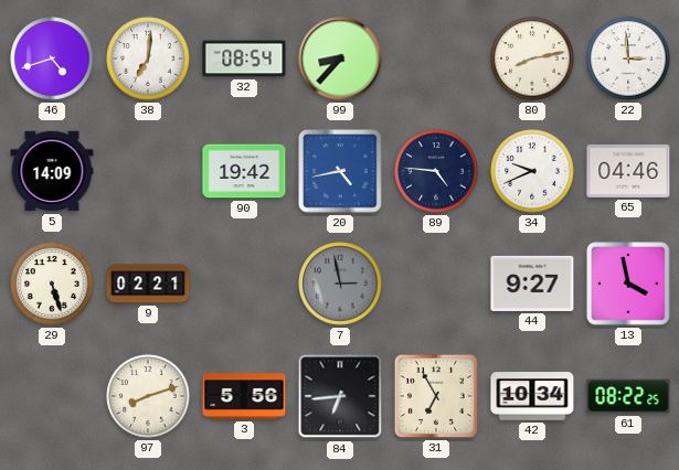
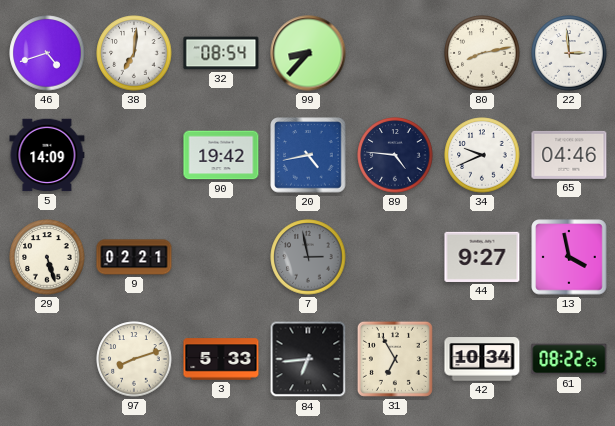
3: 5:56 -> 5:33
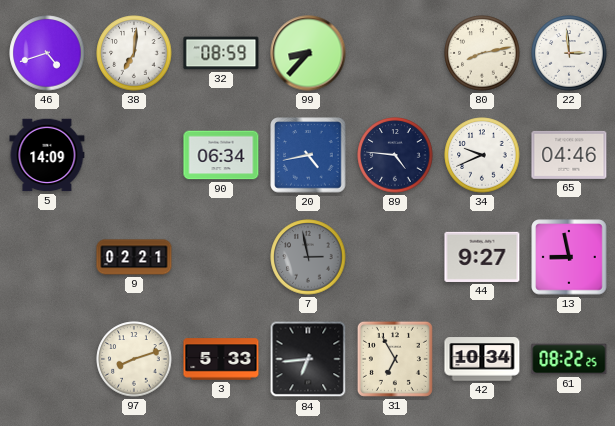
32: 08:54 -> 08:59
90: 19:42 -> 06:34
29: 5:27 -> none
13: 3:58 -> 8:58
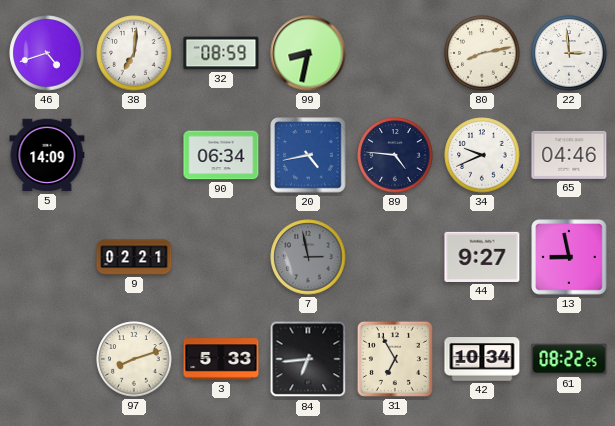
99: 8:37 -> 8:32
